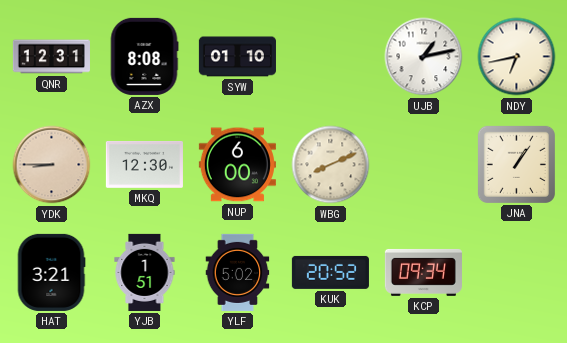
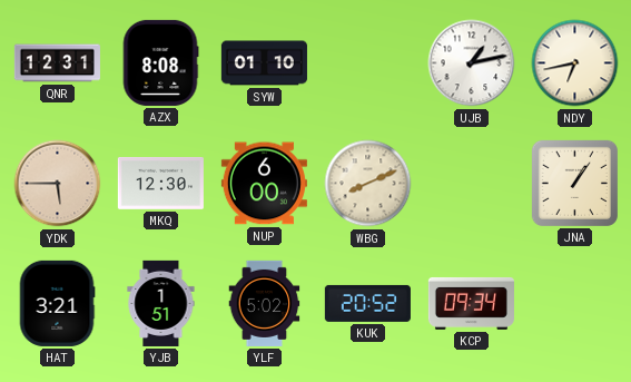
YDK: 8:45 -> 5:45
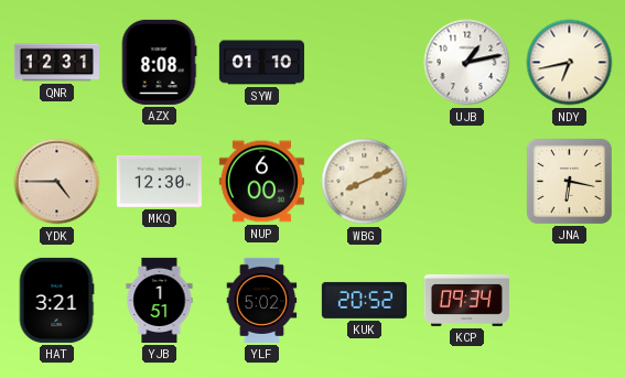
YDK: 5:45 -> 4:45
JNA: 1:06 -> 6:17
